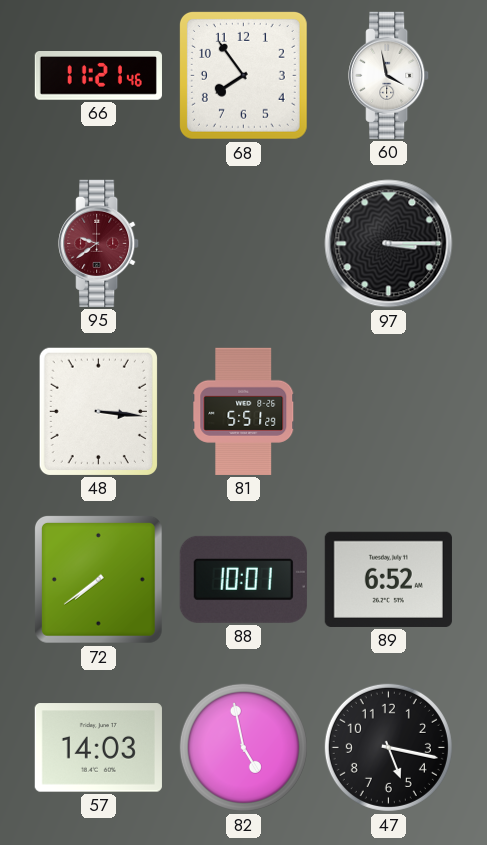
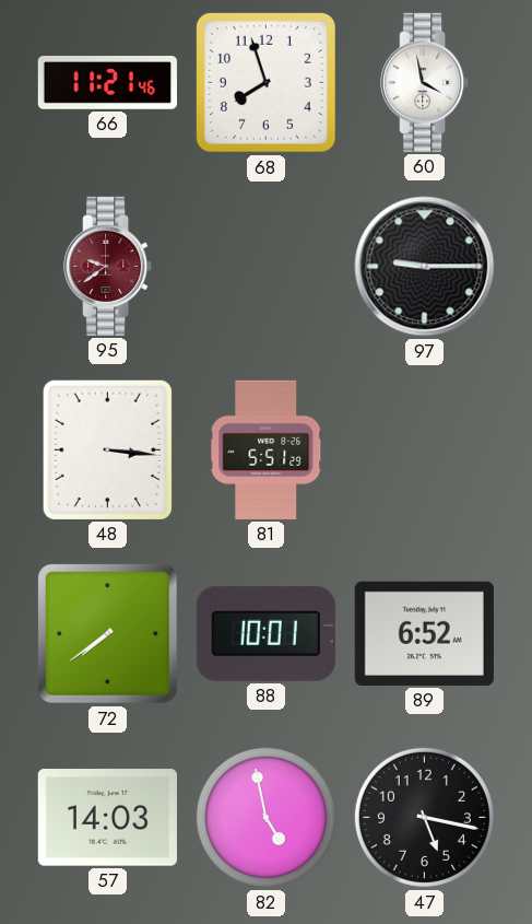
68: 7:54 -> 7:57
97: 3:15 -> 9:15
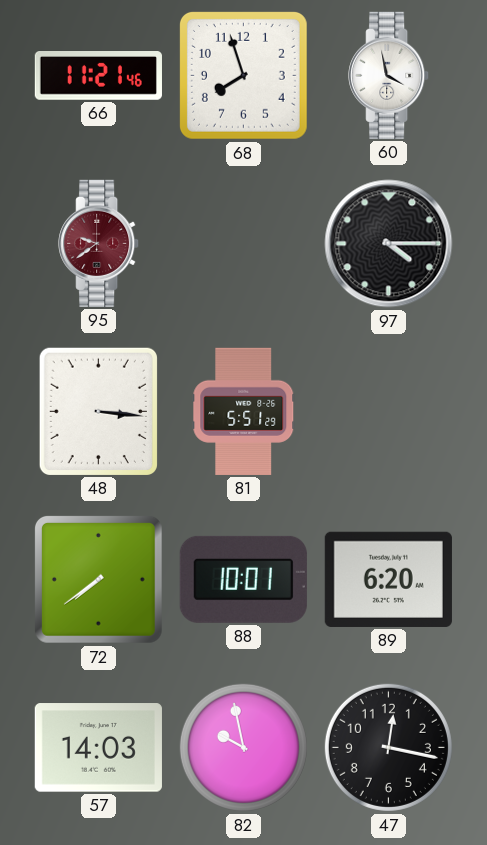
97: 9:15 -> 4:15
89: 6:52 -> 6:20
82: 4:58 -> 9:58
47: 5:17 -> 12:17
